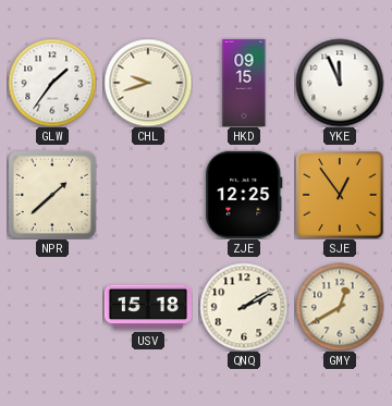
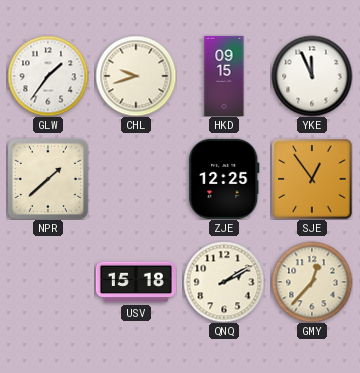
GMY: 12:40 -> 12:37
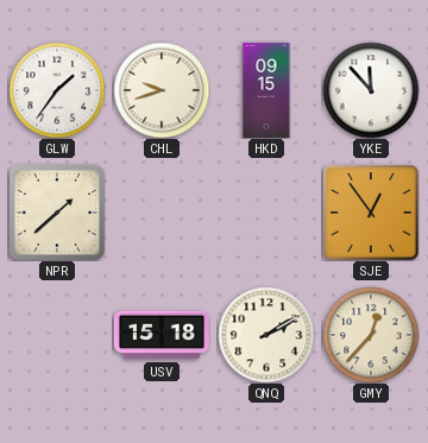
YKE: 11:56 -> 11:53
ZJE: 12:25 -> none
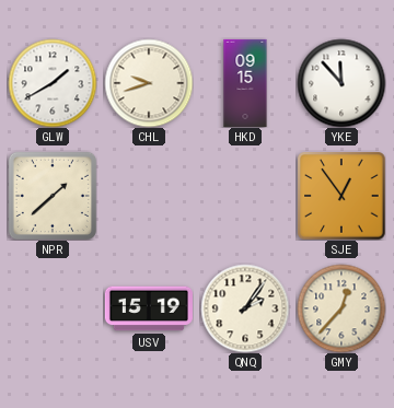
GLW: 1:36 -> 1:40
USV: 15:18 -> 15:19
QNQ: 2:10 -> 2:06
